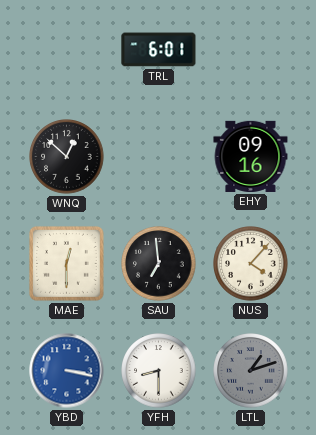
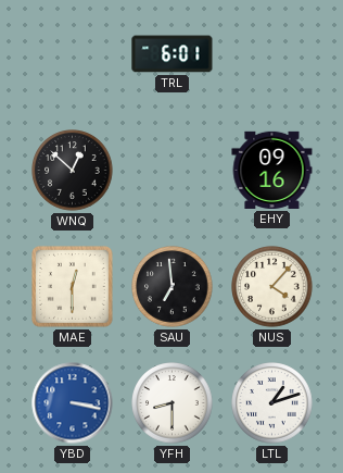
LTL dial: grey -> white
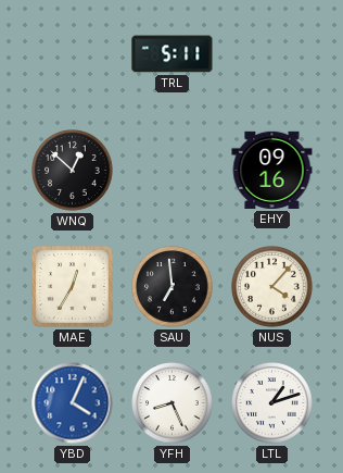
TRL: 6:01 -> 5:11
MAE: 12:30 -> 12:35
YBD: 3:17 -> 4:04
YFH: 8:30 -> 8:26
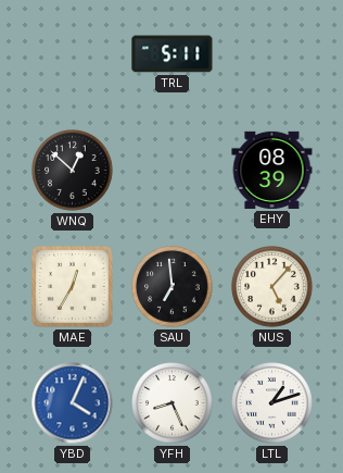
EHY: 09:16 -> 08:39
NUS: 4:07 -> 5:07
